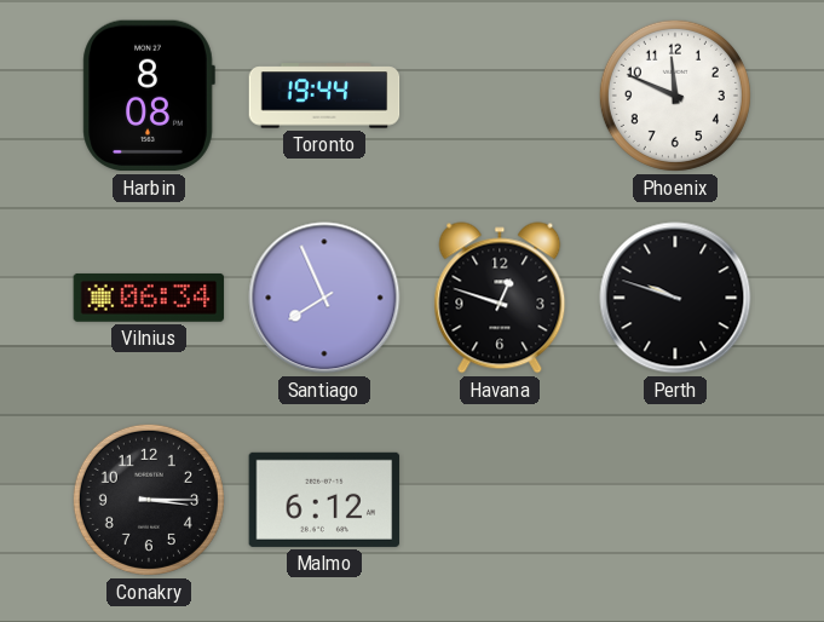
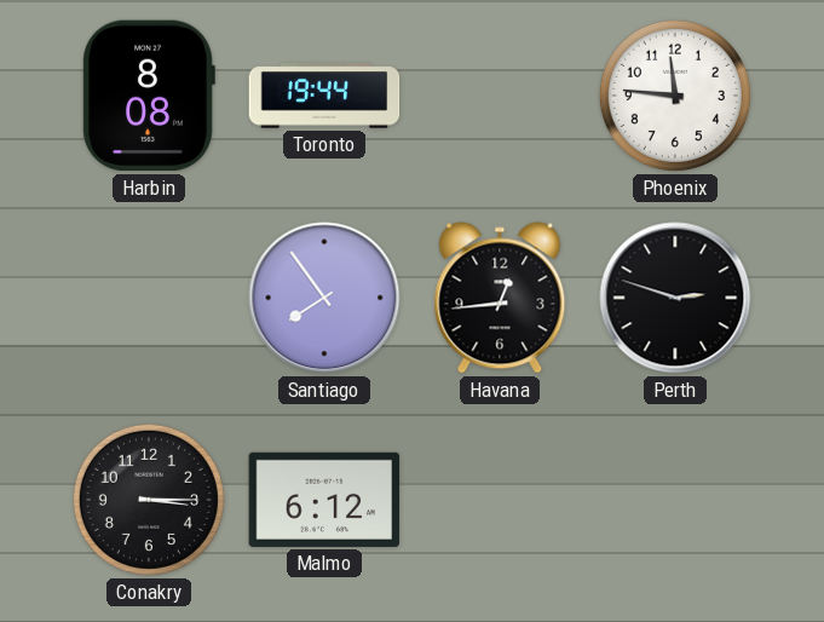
Phoenix: 11:49 -> 11:46
Vilnius: 06:34 -> none
Santiago: 7:56 -> 7:54
Havana: 12:48 -> 12:44
Perth: 9:48 -> 2:48
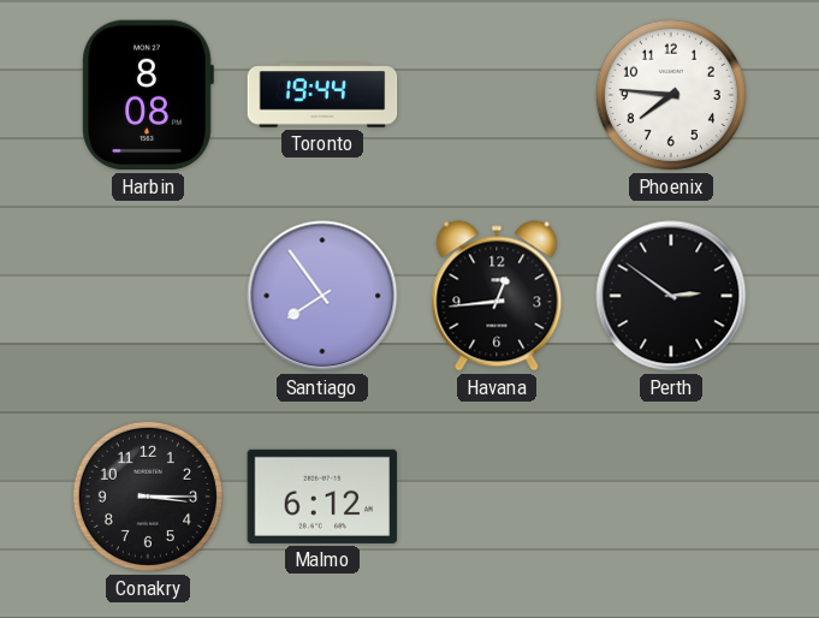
Phoenix: 11:46 -> 7:46
Perth: 2:48 -> 2:51
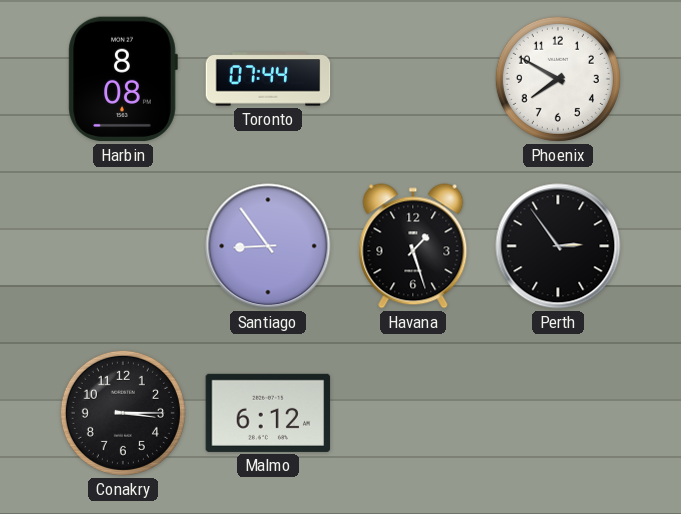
Toronto: 19:44 -> 07:44
Phoenix: 7:46 -> 7:50
Santiago: 7:54 -> 8:54
Havana: 12:44 -> 1:27
Perth: 2:51 -> 2:54
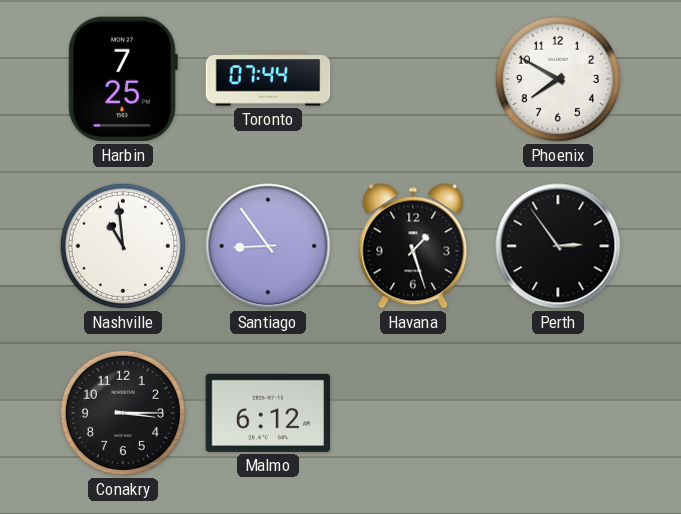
Harbin: 8:08 -> 7:25
Nashville: none -> 10:59
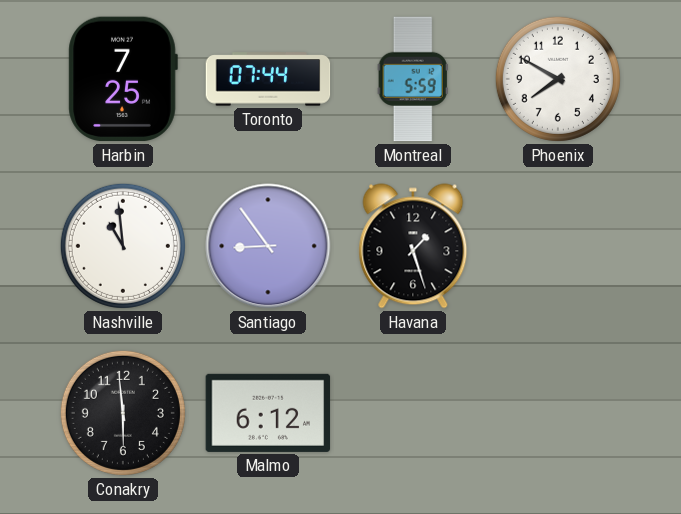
Montreal: none -> 5:59
Perth: 2:54 -> none
Conakry: 3:15 -> 5:59
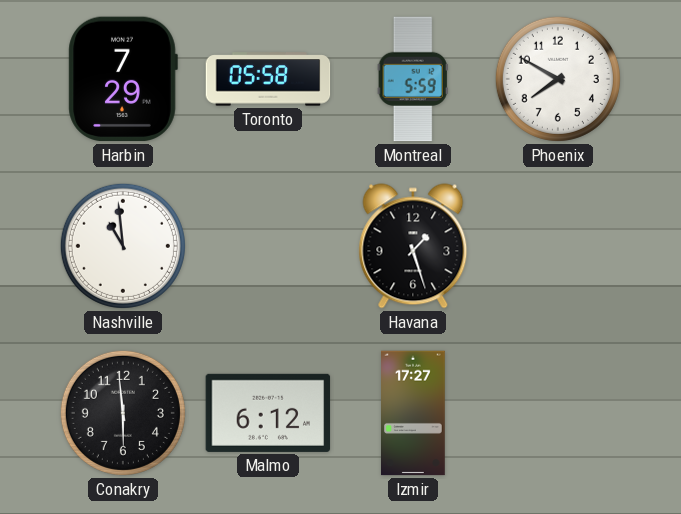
Harbin: 7:25 -> 7:29
Toronto: 07:44 -> 05:58
Santiago: 8:54 -> none
Izmir: none -> 17:27
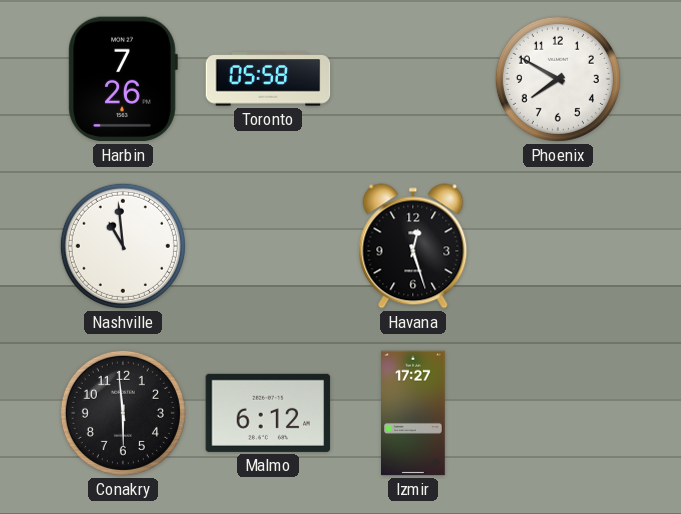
Harbin: 7:29 -> 7:26
Montreal: 5:59 -> none
Havana: 1:27 -> 12:27
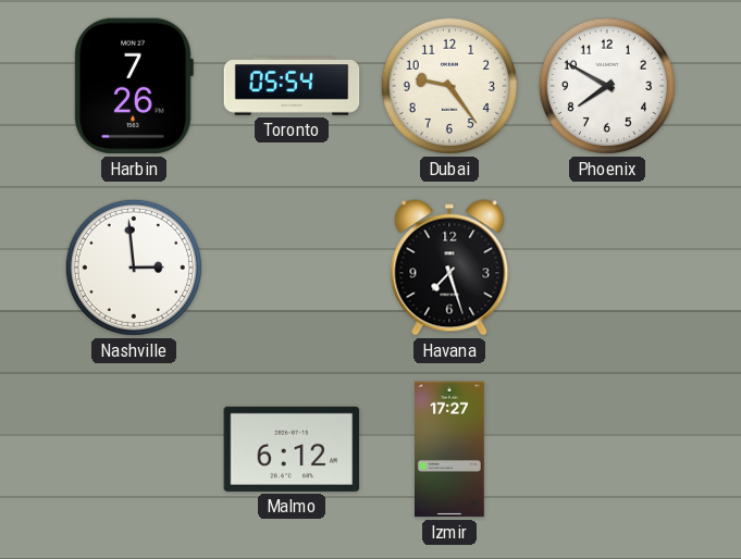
Toronto: 05:58 -> 05:54
Dubai: none -> 9:24
Nashville: 10:59 -> 2:59
Havana: 12:27 -> 7:27
Conakry: 5:59 -> none
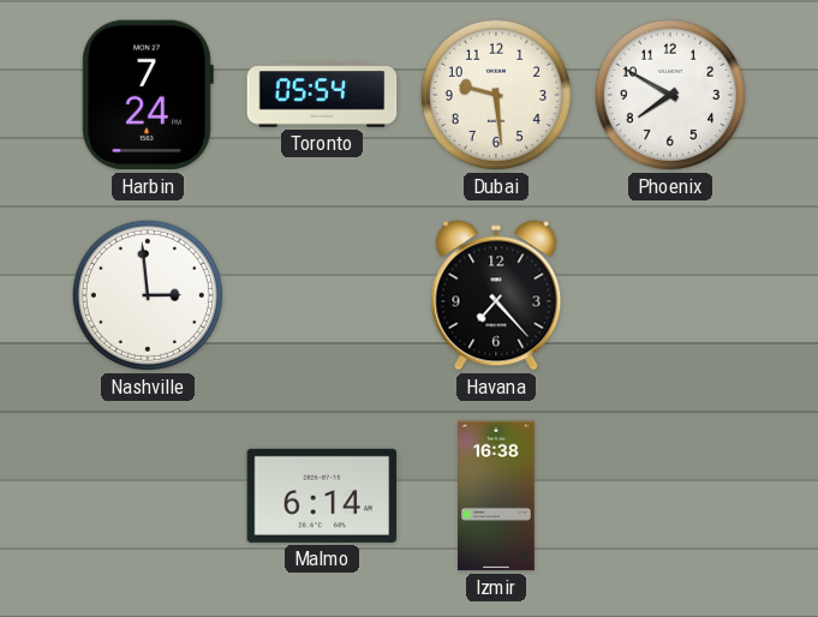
Harbin: 7:26 -> 7:24
Dubai: 9:24 -> 9:29
Havana: 7:27 -> 7:23
Malmo: 6:12 -> 6:14
Izmir: 17:27 -> 16:38
